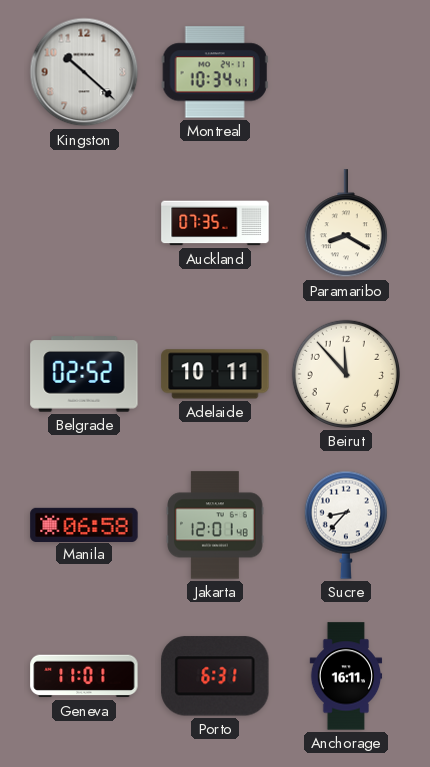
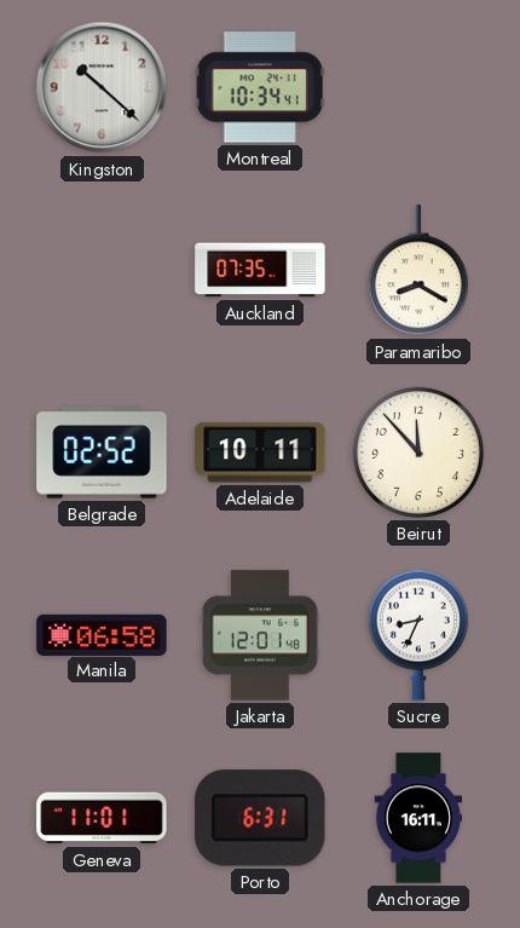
Sucre: 8:37 -> 8:34
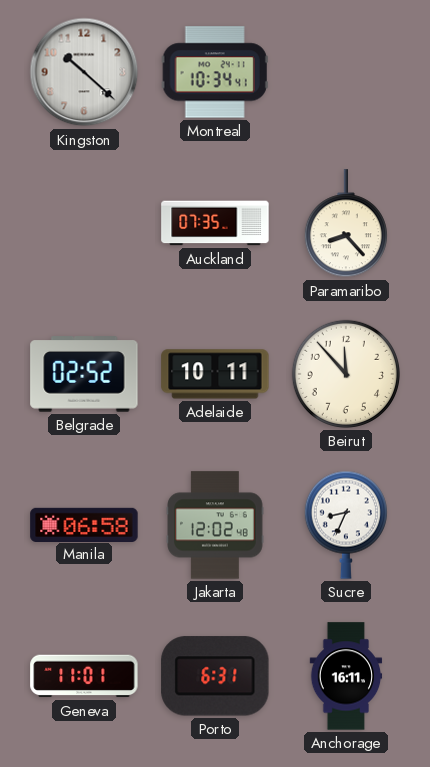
Paramaribo: 8:20 -> 8:23
Jakarta: 12:01 -> 12:02
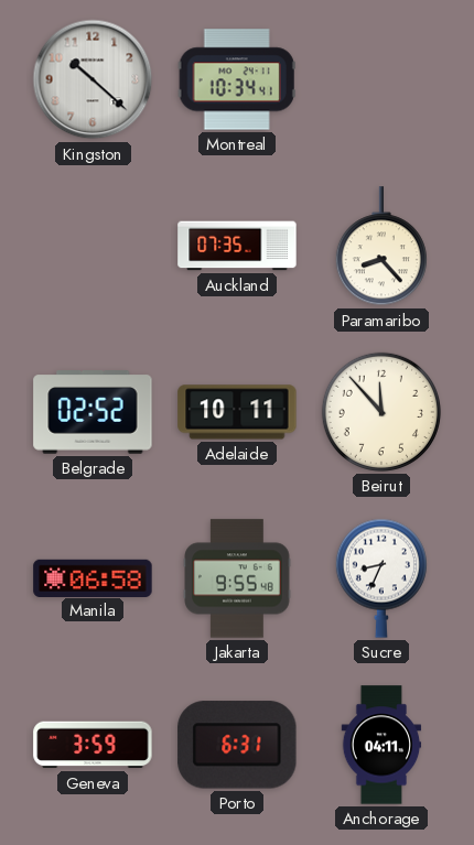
Jakarta: 12:02 -> 9:55
Geneva: 11:01 -> 3:59
Anchorage: 16:11 -> 04:11
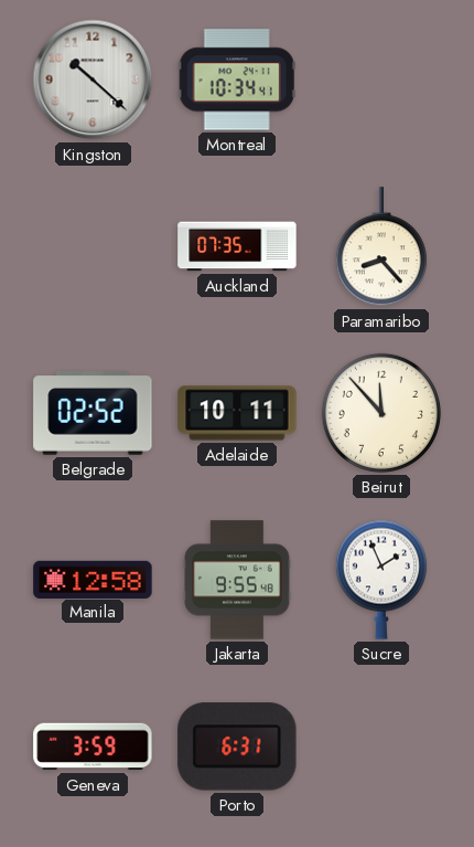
Manila: 06:58 -> 12:58
Sucre: 8:34 -> 1:56
Anchorage: 04:11 -> none
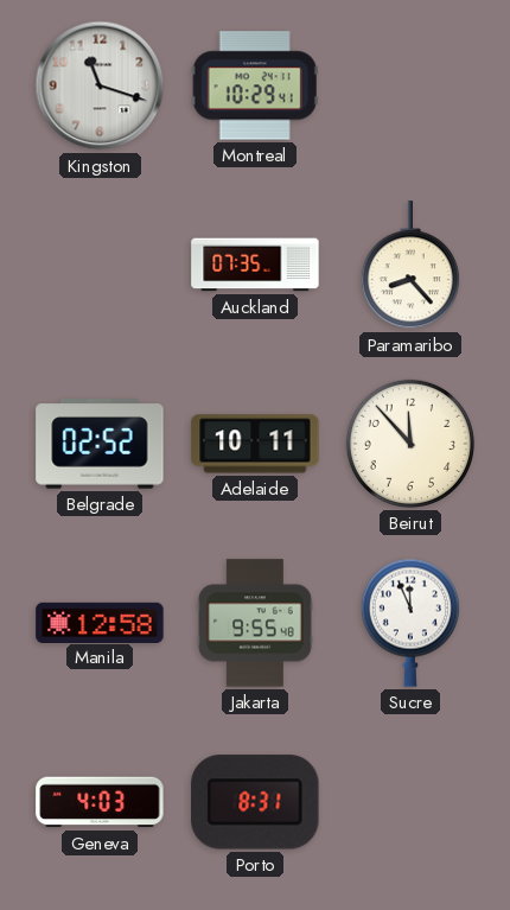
Kingston: 10:22 -> 11:18
Montreal: 10:34 -> 10:29
Sucre: 1:56 -> 11:56
Geneva: 3:59 -> 4:03
Porto: 6:31 -> 8:31
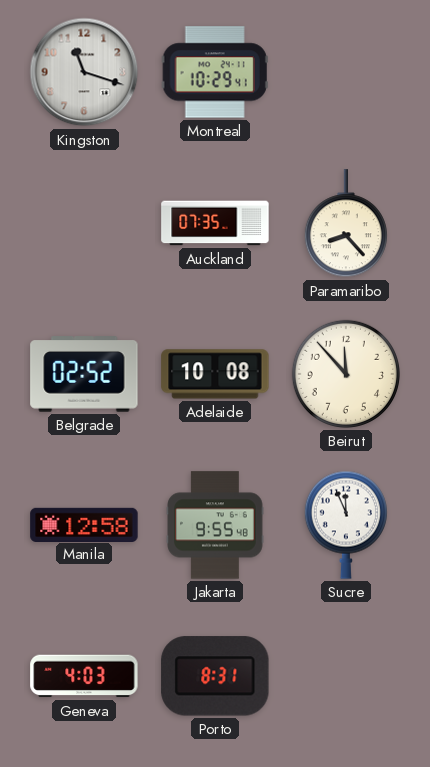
Adelaide: 10:11 -> 10:08
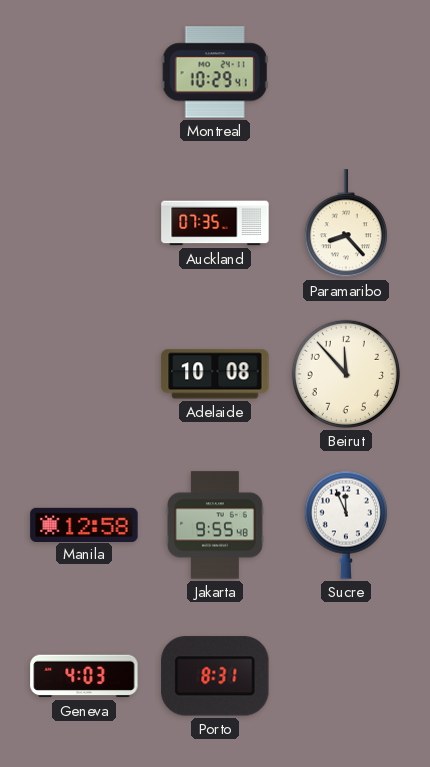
Kingston: 11:18 -> none
Belgrade: 02:52 -> none
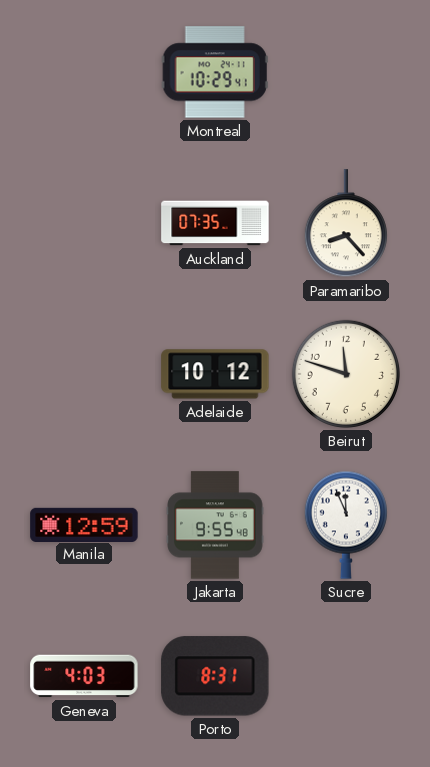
Adelaide: 10:08 -> 10:12
Beirut: 11:53 -> 11:48
Manila: 12:58 -> 12:59
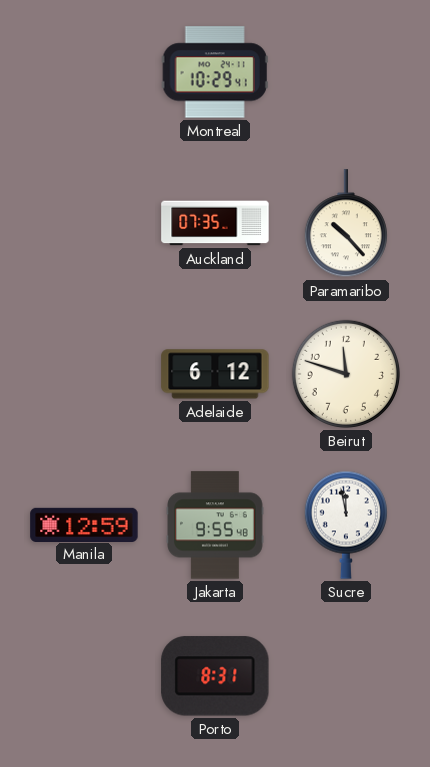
Paramaribo: 8:23 -> 10:23
Adelaide: 10:12 -> 6:12
Sucre: 11:56 -> 11:58
Geneva: 4:03 -> none
